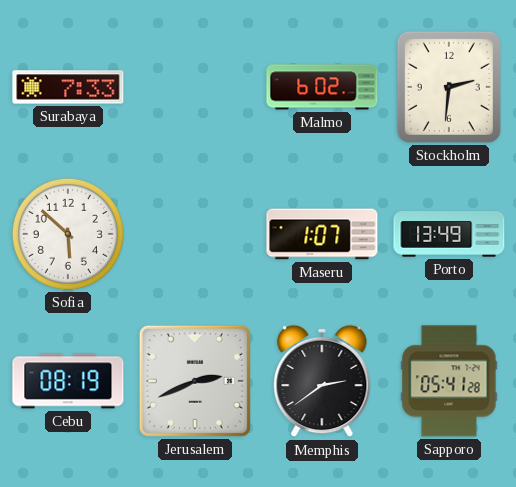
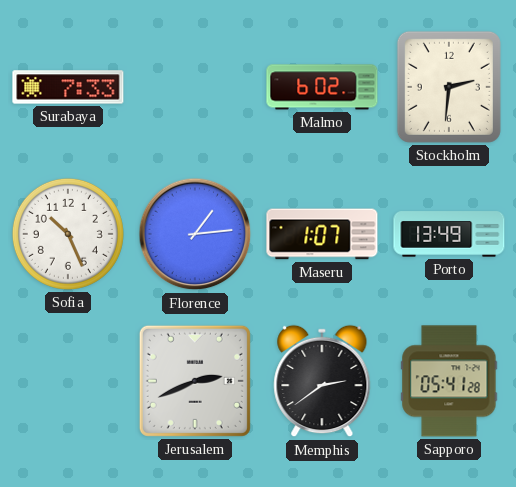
Sofia: 5:52 -> 10:26
Florence: none -> 1:14
Cebu: 08:19 -> none
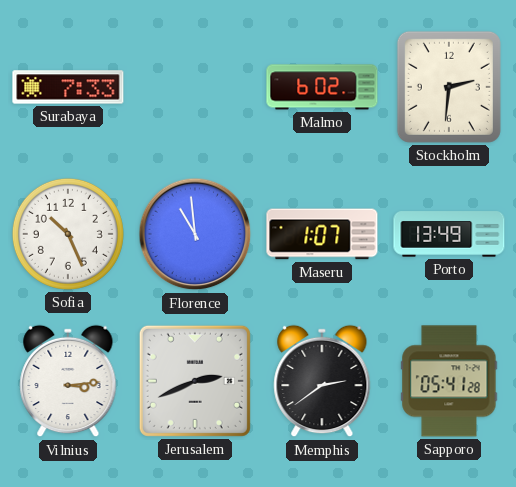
Florence: 1:14 -> 10:59
Vilnius: none -> 3:14
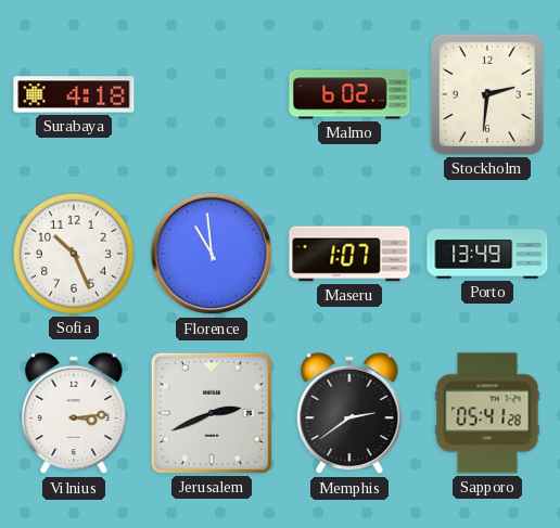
Surabaya: 7:33 -> 4:18
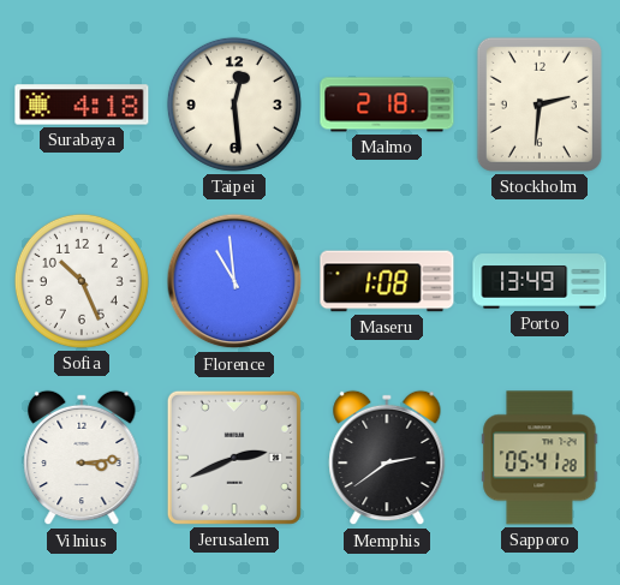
Taipei: none -> 12:29
Malmo: 6:02 -> 2:18
Maseru: 1:07 -> 1:08
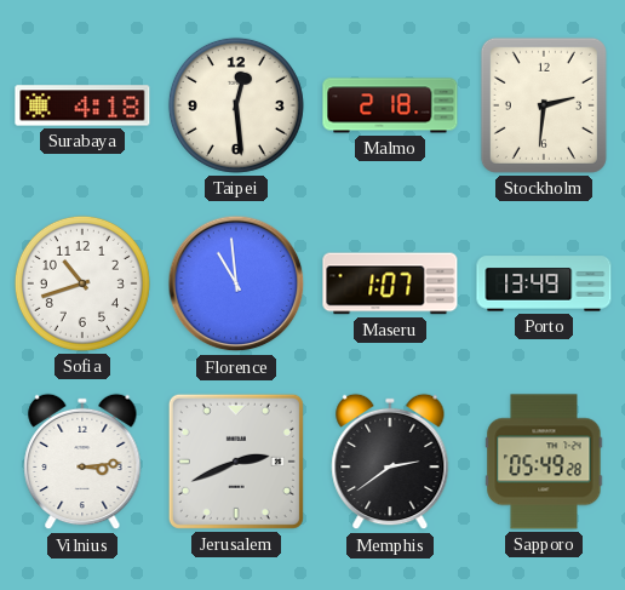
Sofia: 10:26 -> 10:42
Maseru: 1:08 -> 1:07
Sapporo: 05:41 -> 05:49
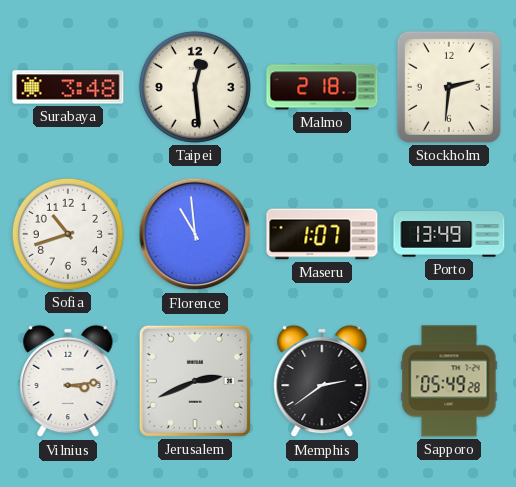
Surabaya: 4:18 -> 3:48
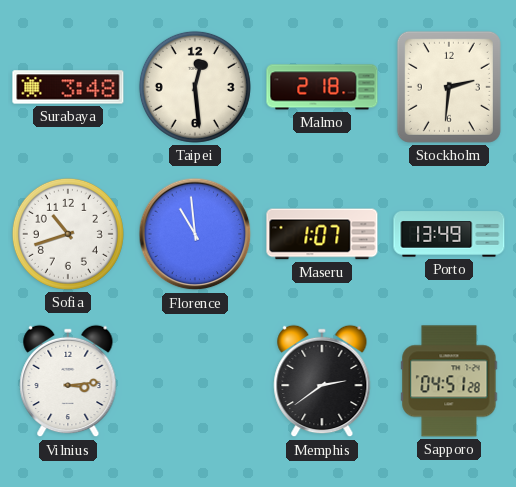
Jerusalem: 2:41 -> none
Sapporo: 05:49 -> 04:51
